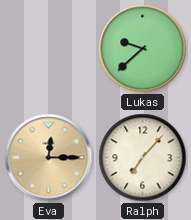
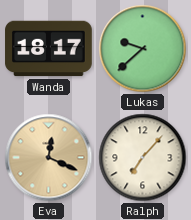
Wanda: none -> 18:17
Eva: 12:15 -> 12:19
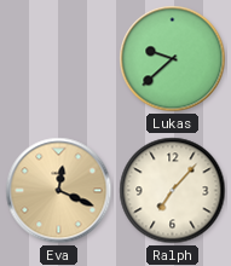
Wanda: 18:17 -> none
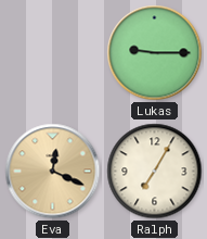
Lukas: 9:38 -> 9:15
Ralph: 7:07 -> 7:05
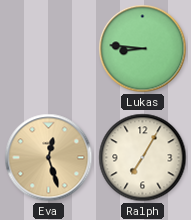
Lukas: 9:15 -> 8:46
Eva: 12:19 -> 12:27
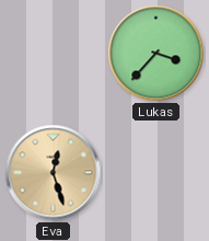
Lukas: 8:46 -> 3:37
Ralph: 7:05 -> none
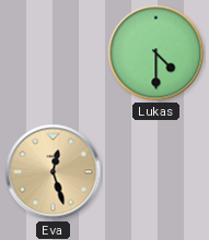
Lukas: 3:37 -> 4:30
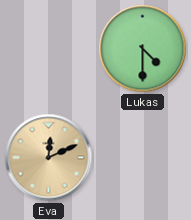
Eva: 12:27 -> 12:11
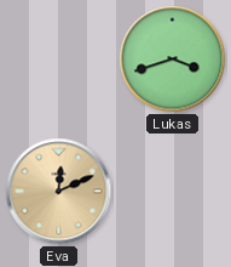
Lukas: 4:30 -> 3:42
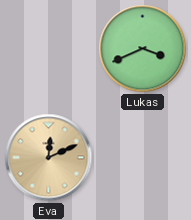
Lukas: 3:42 -> 3:41
